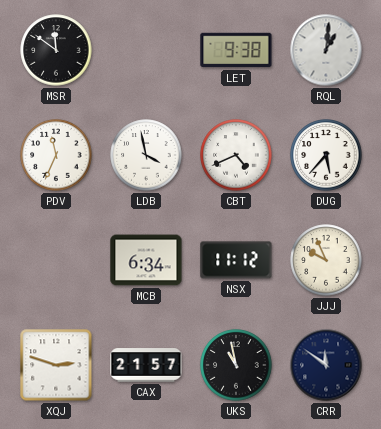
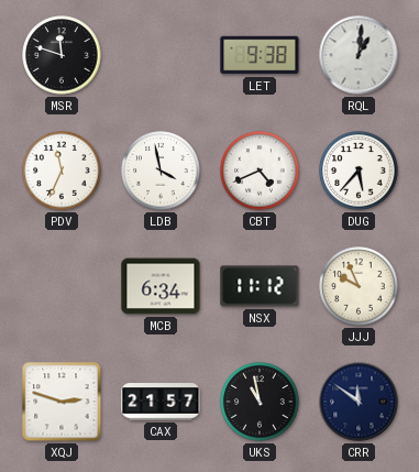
MSR: 11:51 -> 11:48
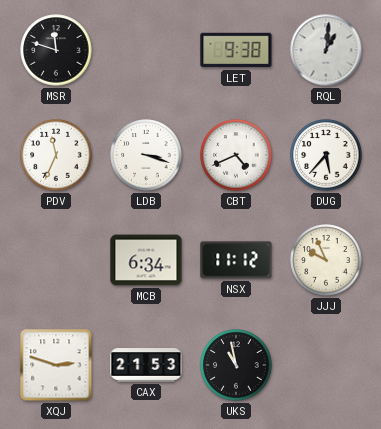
LDB: 3:58 -> 3:18
CAX: 21:57 -> 21:53
CRR: 11:51 -> none
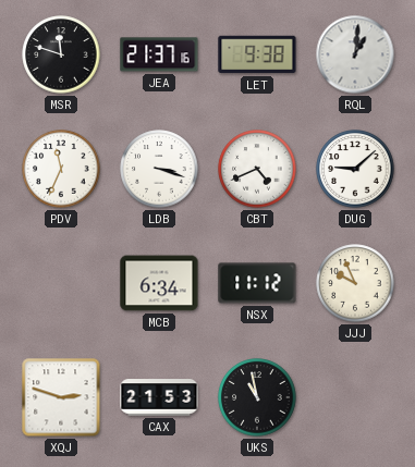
JEA: none -> 21:37
DUG: 5:37 -> 9:08
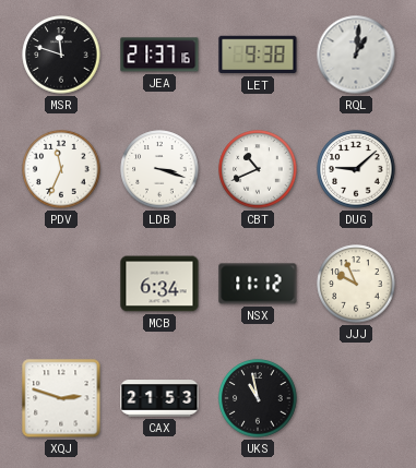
CBT: 4:41 -> 10:41
